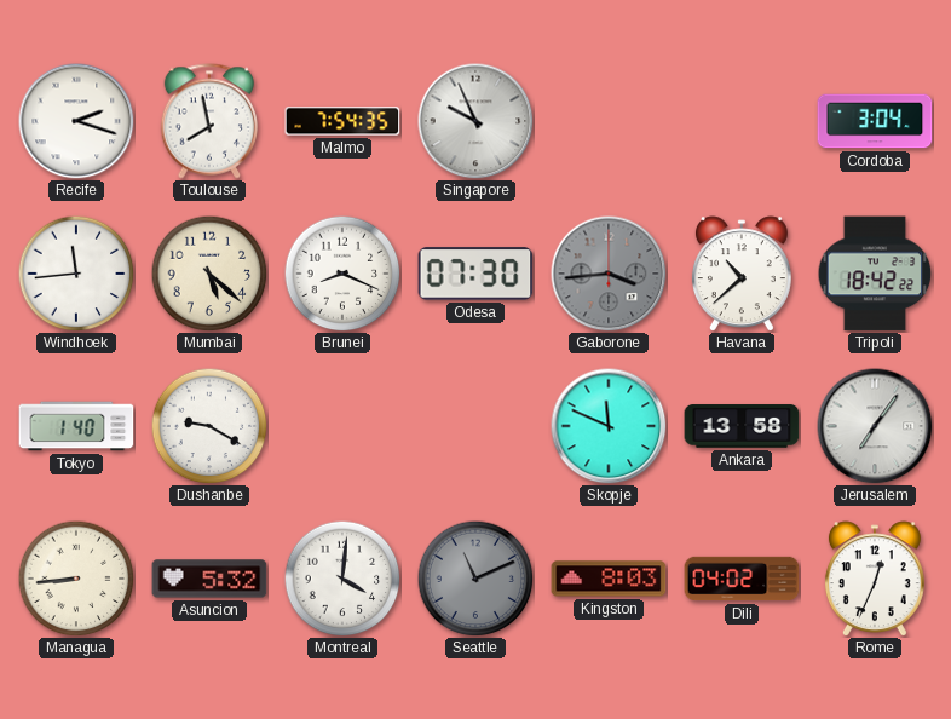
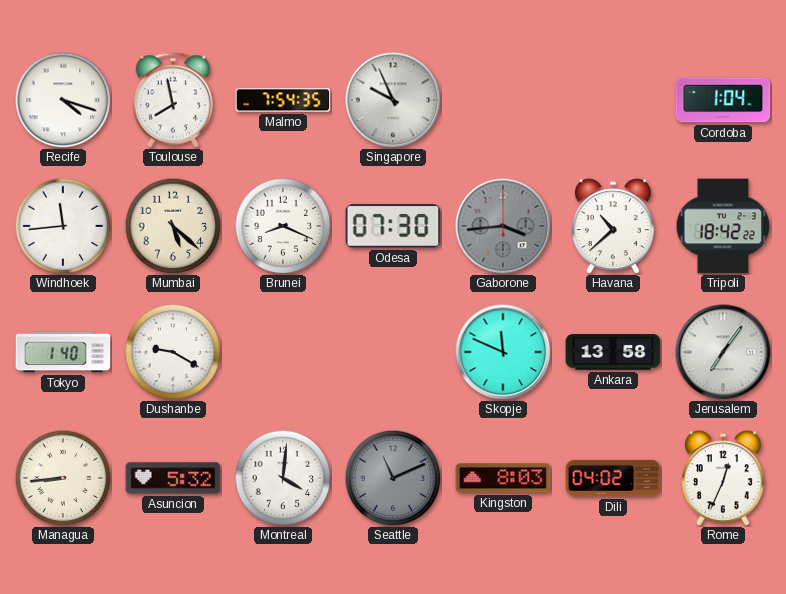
Recife: 2:18 -> 4:18
Cordoba: 3:04 -> 1:04
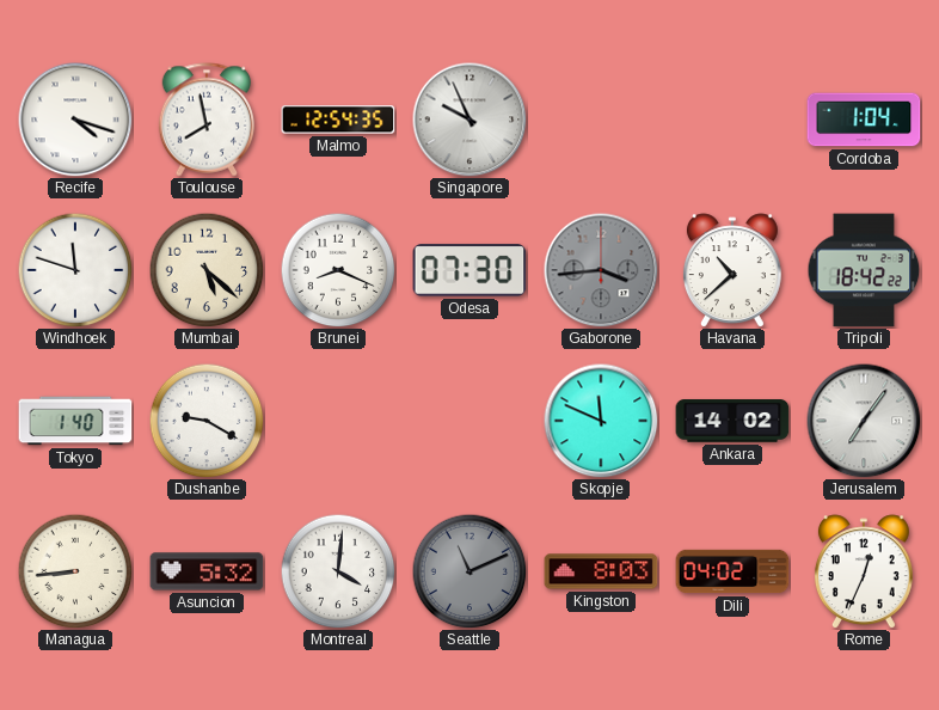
Malmo: 7:54 -> 12:54
Windhoek: 11:44 -> 11:48
Ankara: 13:58 -> 14:02
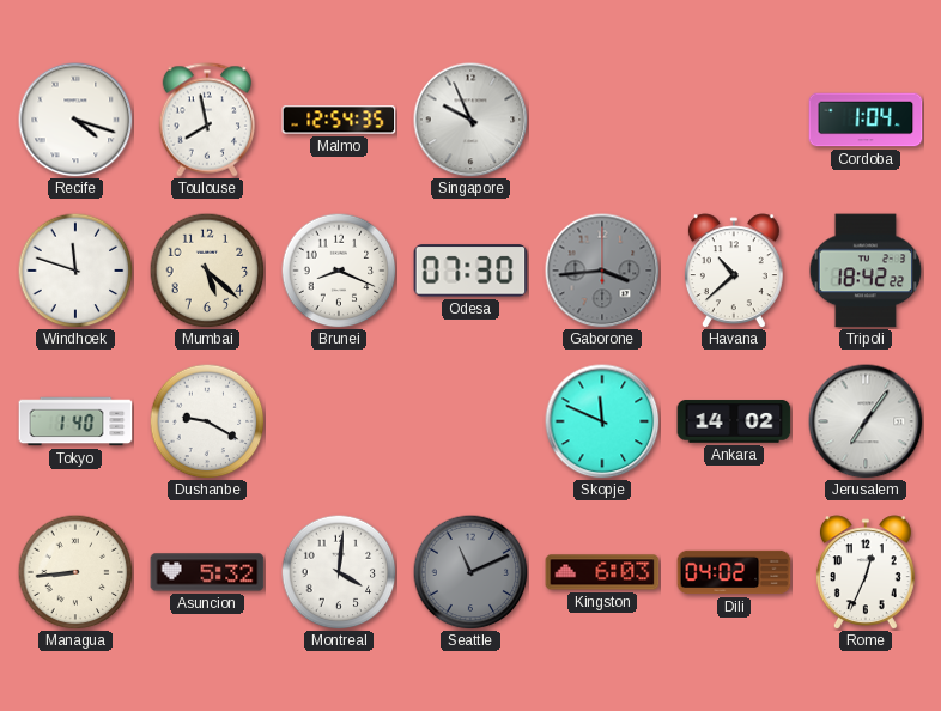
Kingston: 8:03 -> 6:03
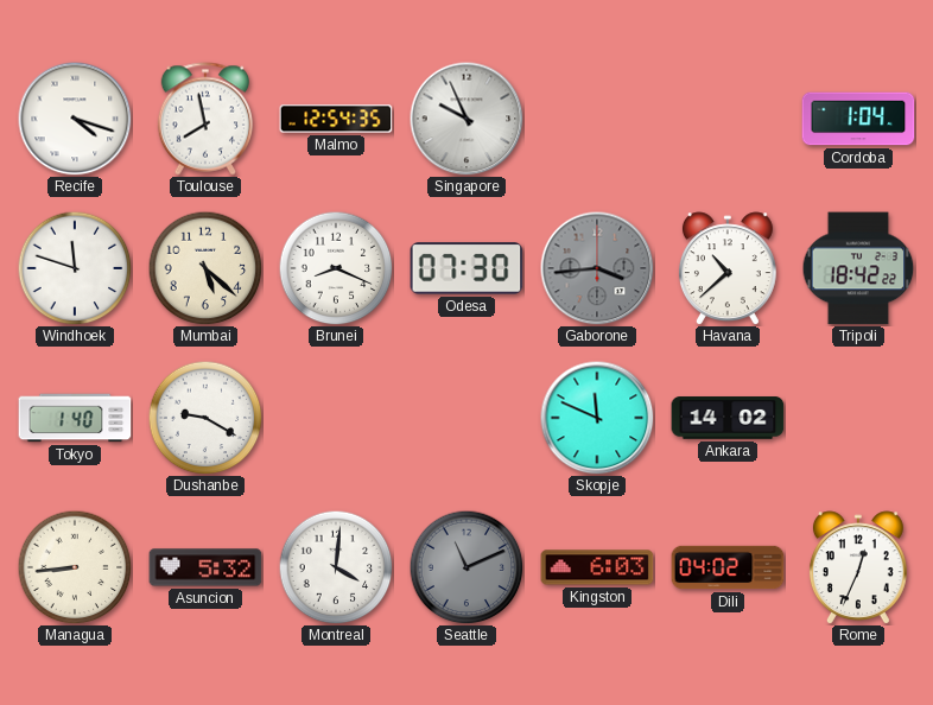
Jerusalem: 7:06 -> none
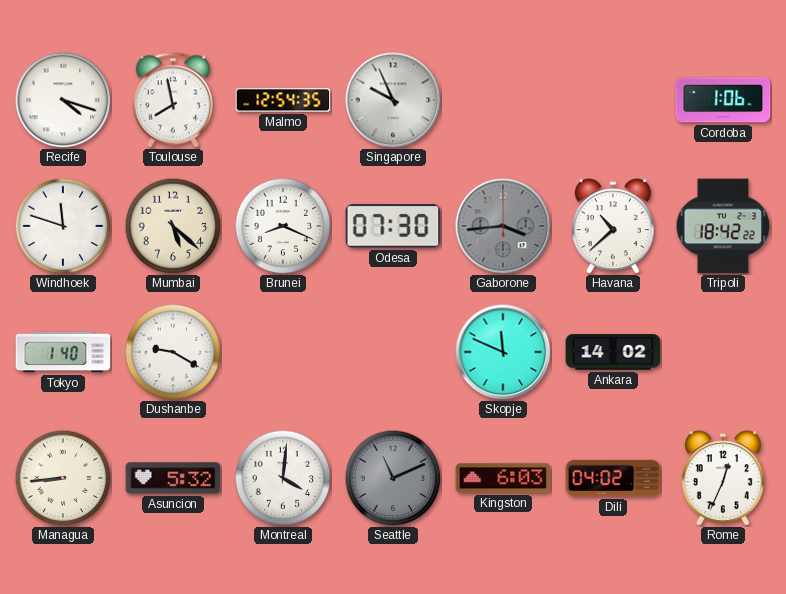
Cordoba: 1:04 -> 1:06
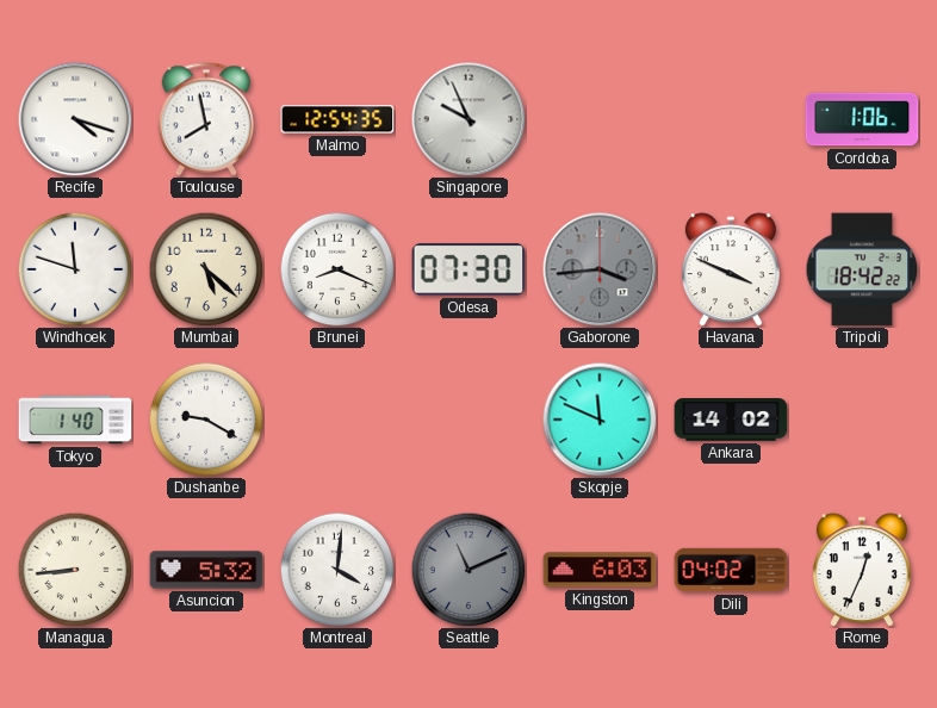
Havana: 10:38 -> 3:49
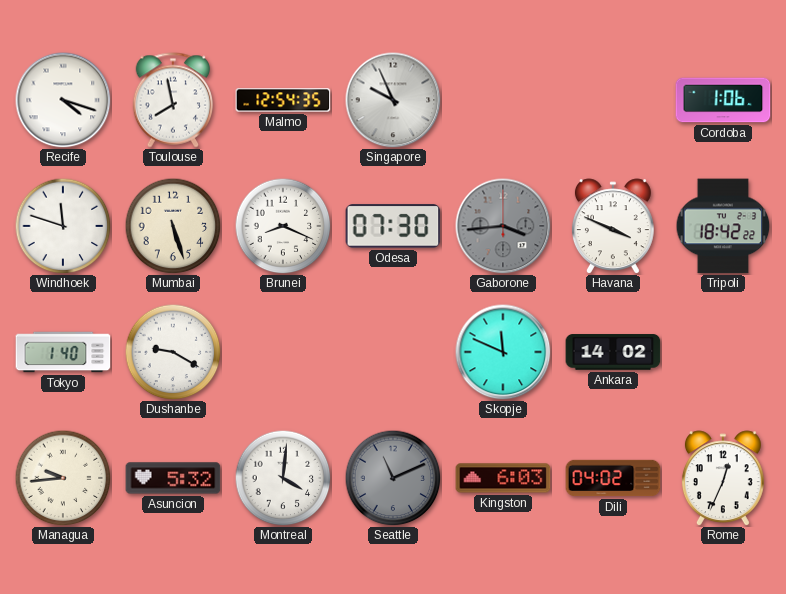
Mumbai: 5:22 -> 5:27
Managua: 8:44 -> 9:44
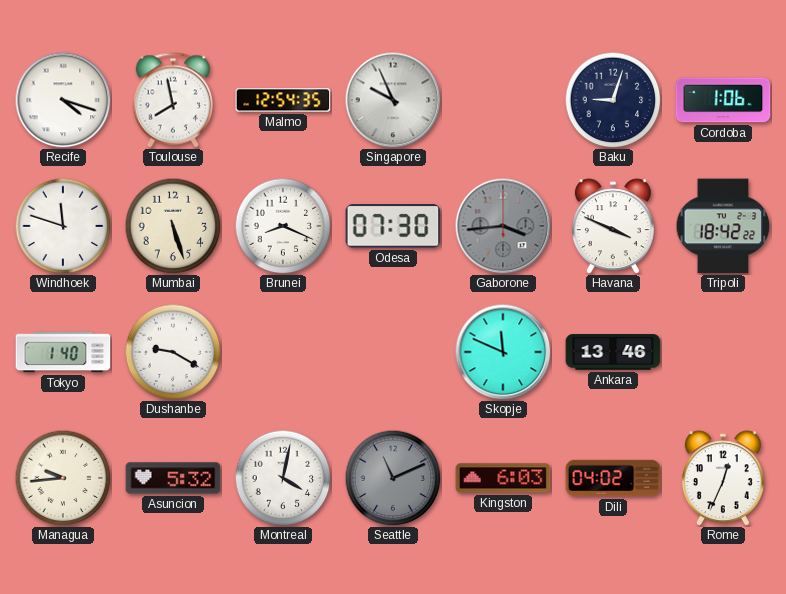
Baku: none -> 9:03
Ankara: 14:02 -> 13:46
Montreal: 4:01 -> 4:02
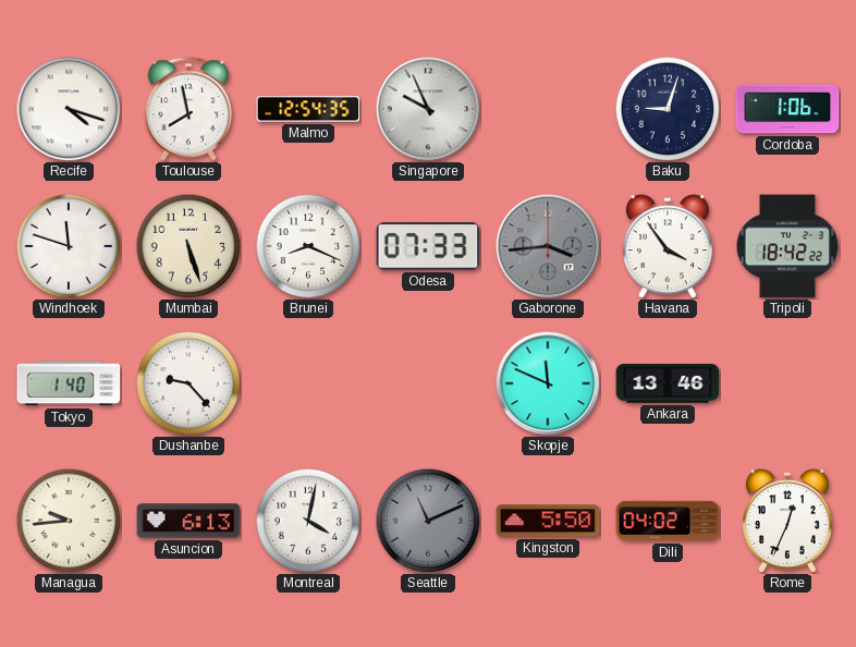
Odesa: 07:30 -> 07:33
Havana: 3:49 -> 3:54
Dushanbe: 9:20 -> 9:23
Asuncion: 5:32 -> 6:13
Kingston: 6:03 -> 5:50
